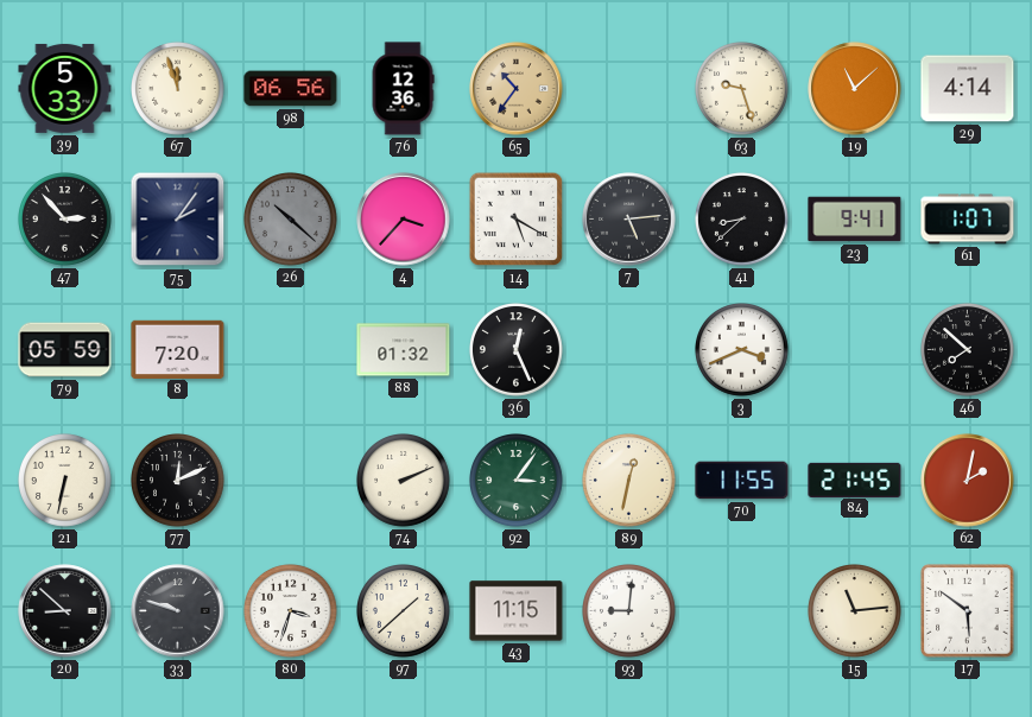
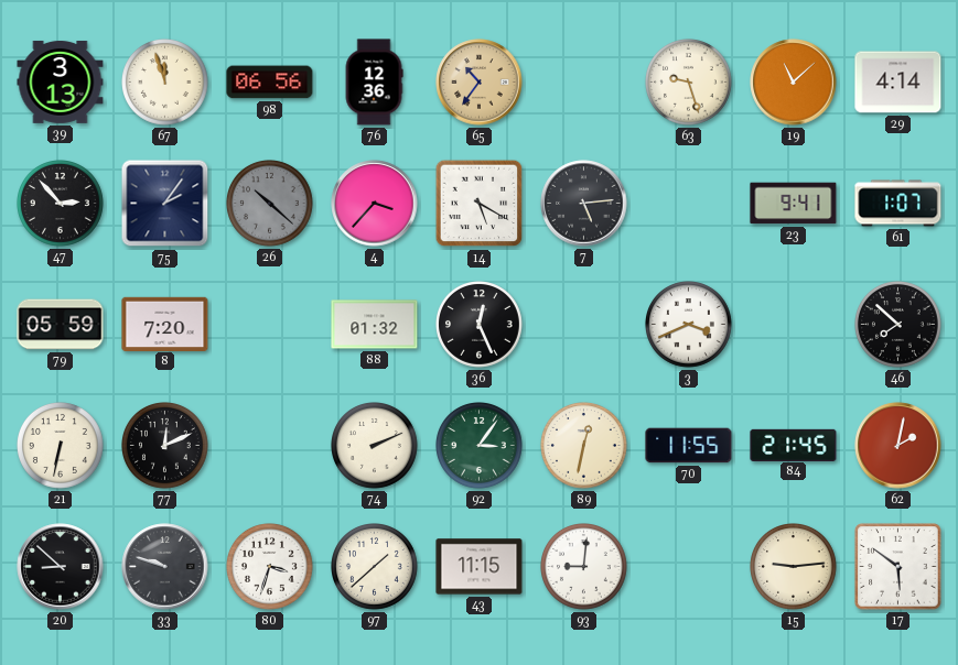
39: 5:33 -> 3:13
41: 8:38 -> none
15: 11:14 -> 9:14
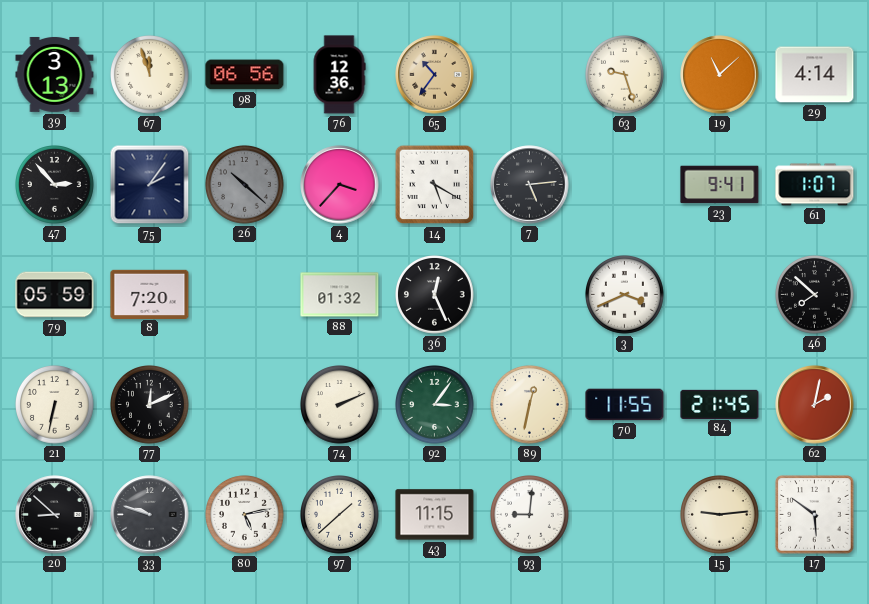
80: 3:33 -> 5:13
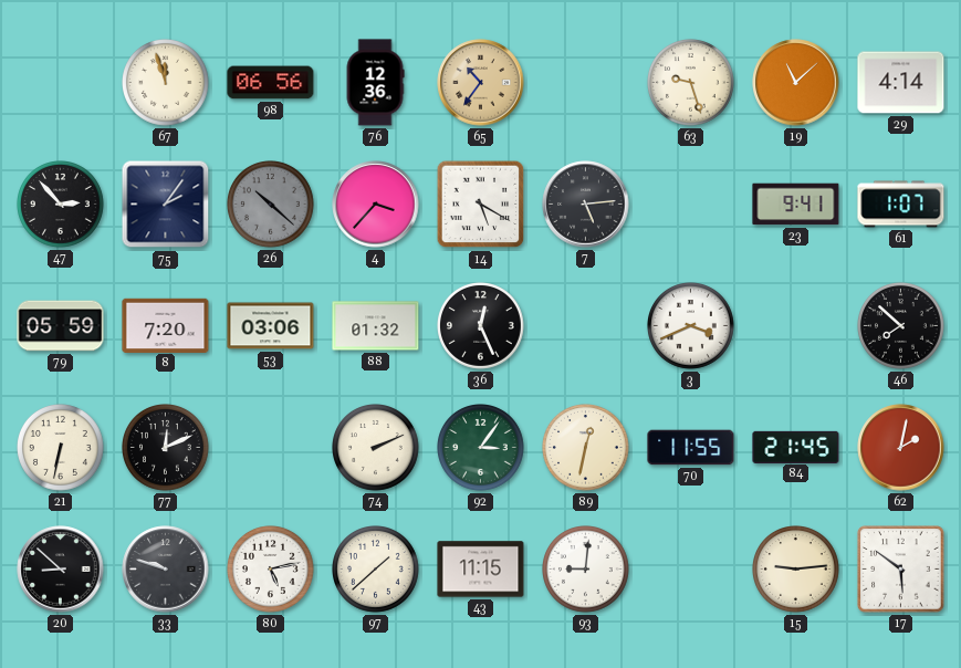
39: 3:13 -> none
53: none -> 03:06
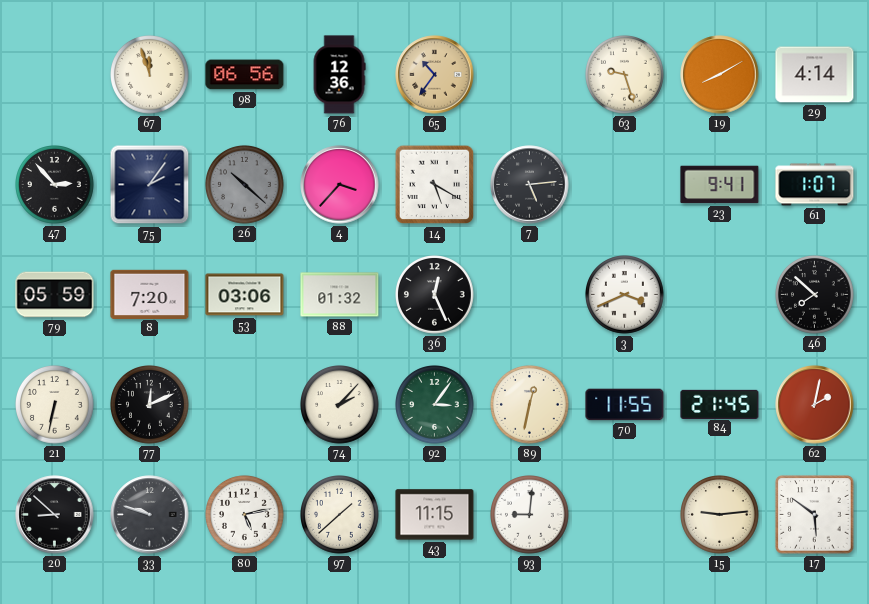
19: 11:08 -> 8:10
74: 2:11 -> 2:07
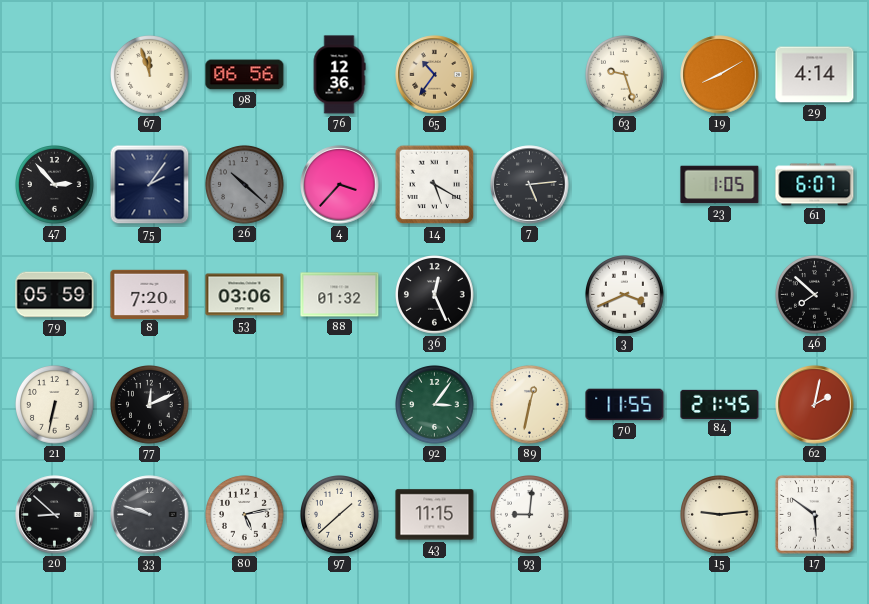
23: 9:41 -> 1:05
61: 1:07 -> 6:07
74: 2:07 -> none
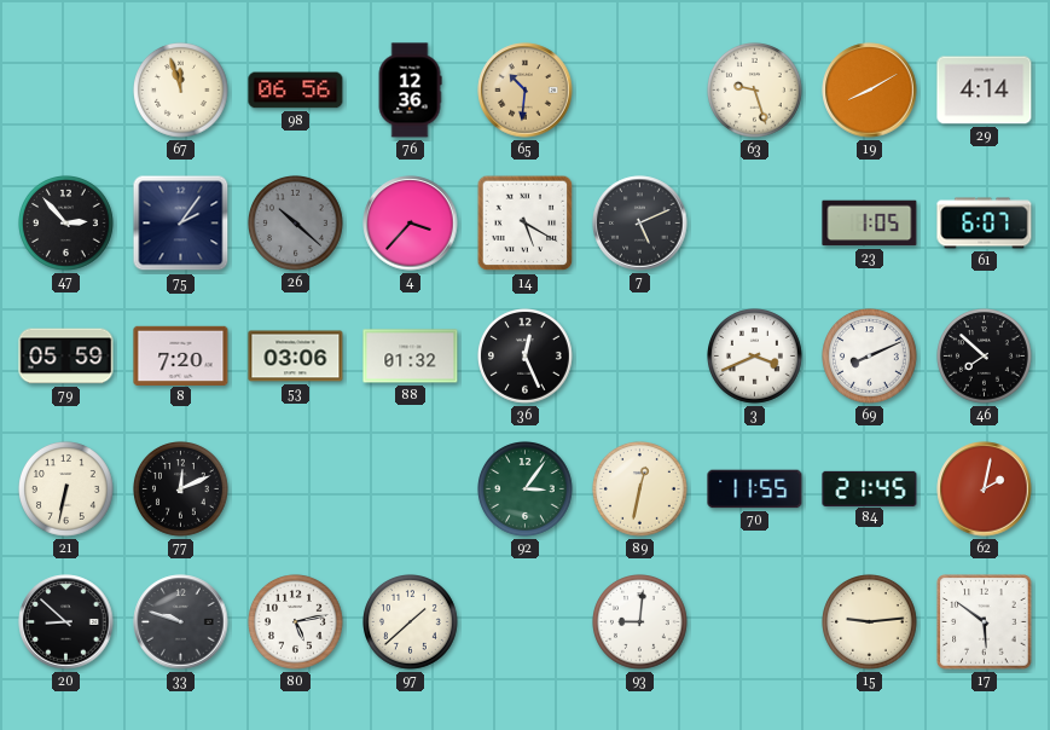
65: 10:36 -> 10:31
7: 5:14 -> 5:11
69: none -> 8:11
43: 11:15 -> none
